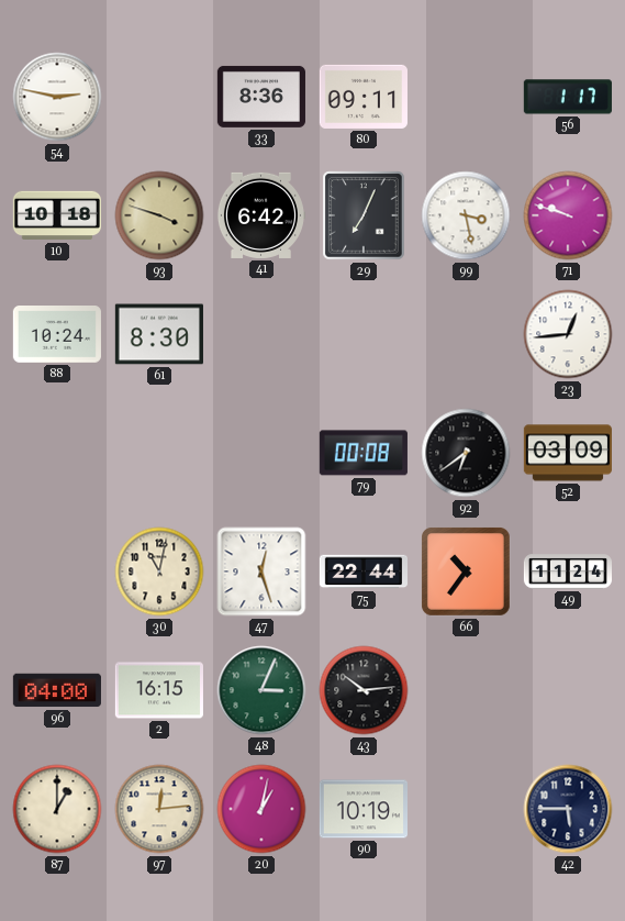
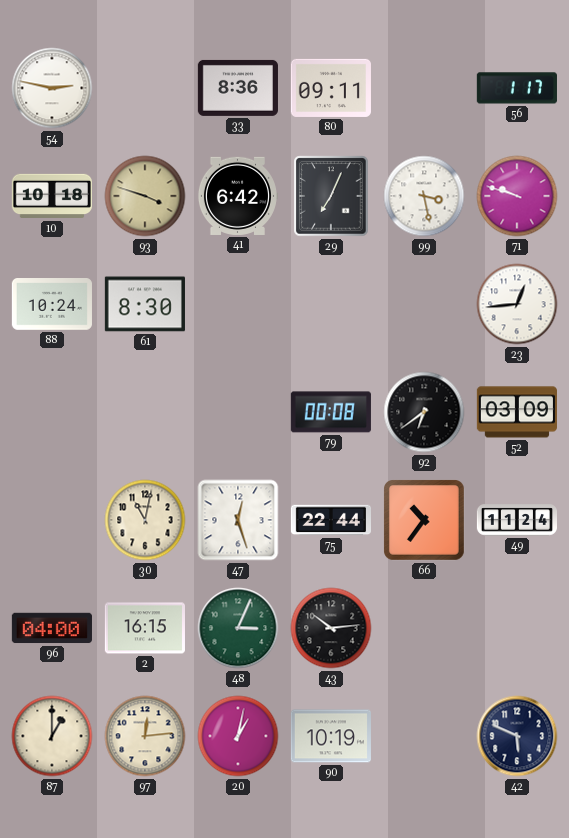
42: 5:45 -> 5:49
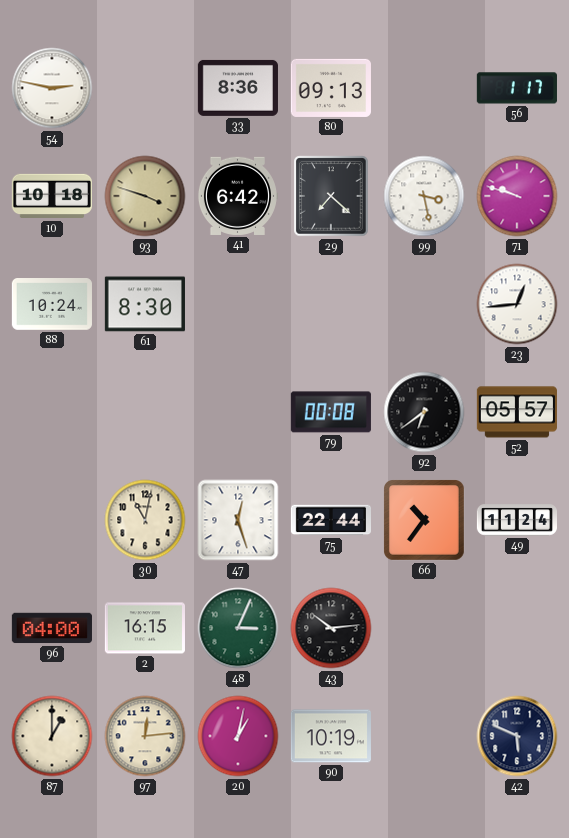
80: 09:11 -> 09:13
29: 7:04 -> 7:22
52: 03:09 -> 05:57
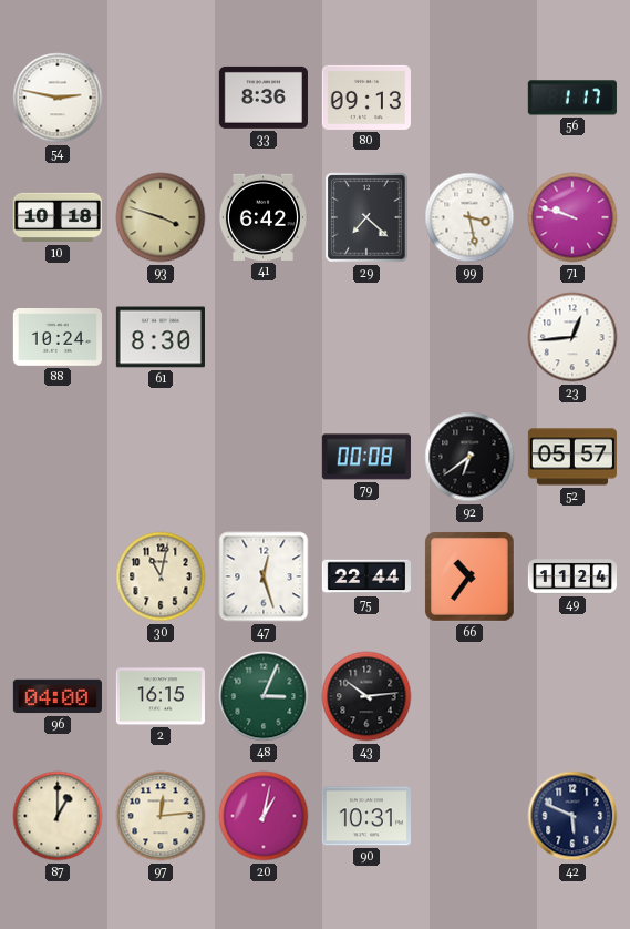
90: 10:19 -> 10:31
